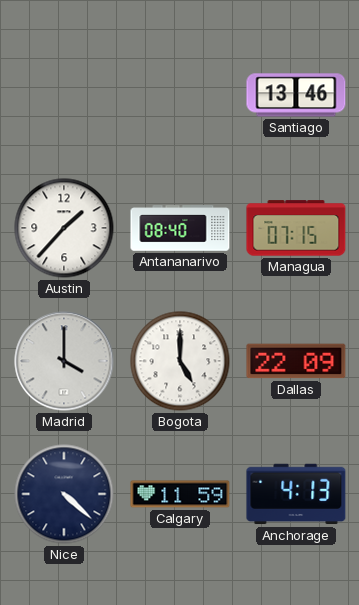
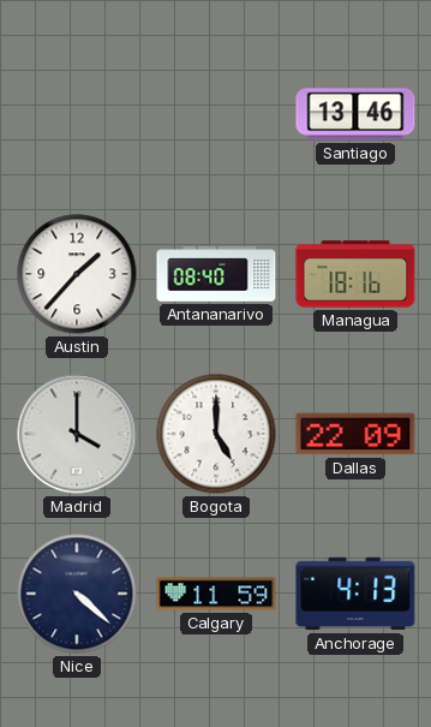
Managua: 07:15 -> 18:16
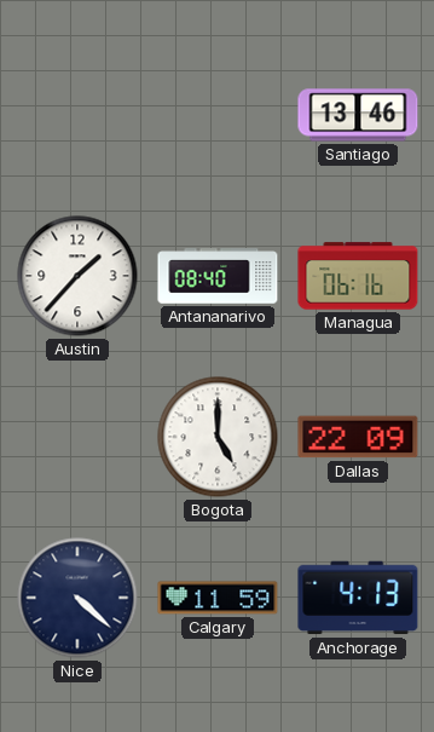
Managua: 18:16 -> 06:16
Madrid: 4:00 -> none
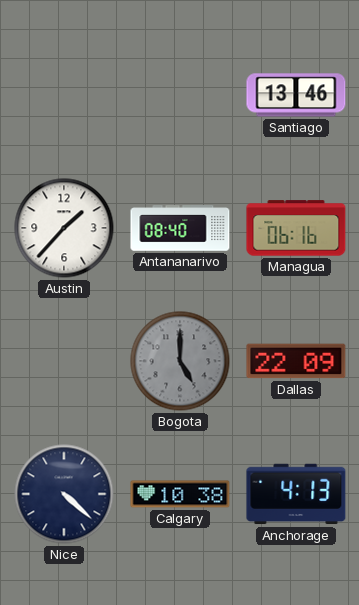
Bogota dial: white -> grey
Calgary: 11:59 -> 10:38
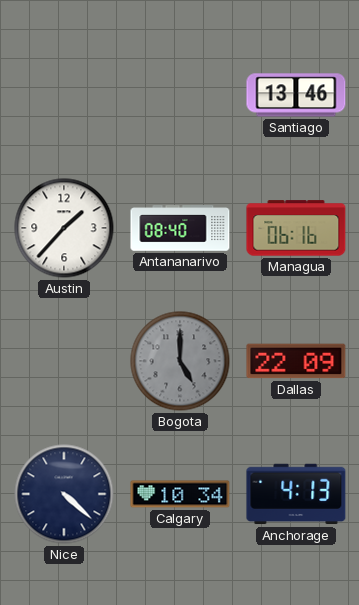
Calgary: 10:38 -> 10:34
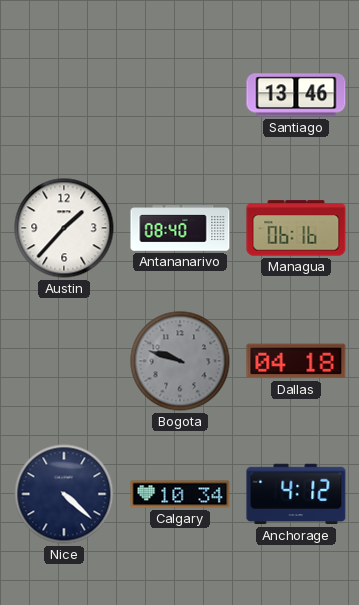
Bogota: 5:00 -> 9:48
Dallas: 22:09 -> 04:18
Anchorage: 4:13 -> 4:12
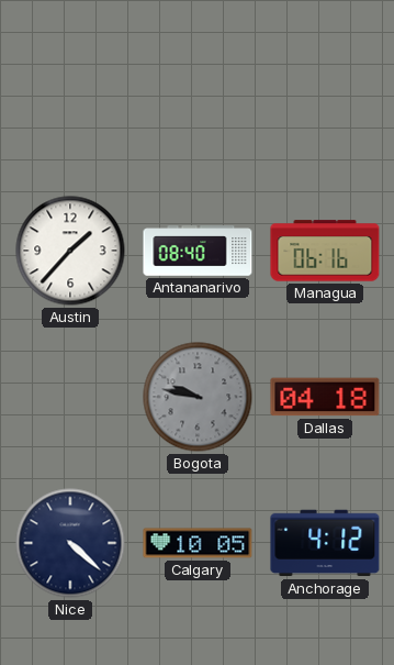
Santiago: 13:46 -> none
Bogota: 9:48 -> 9:47
Calgary: 10:34 -> 10:05
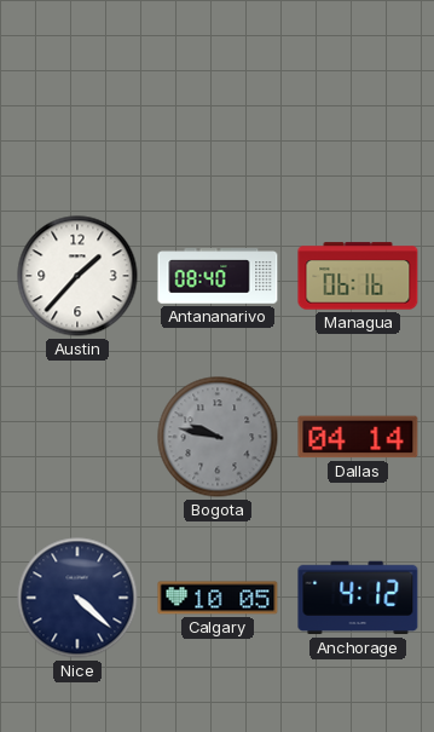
Dallas: 04:18 -> 04:14
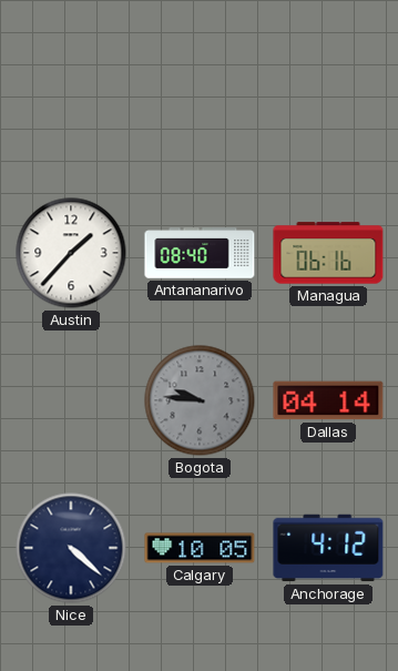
Bogota: 9:47 -> 9:46
